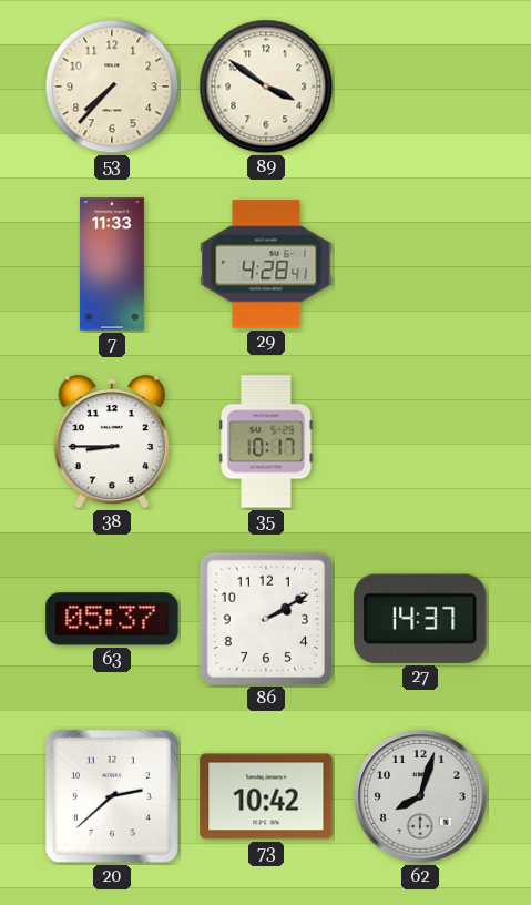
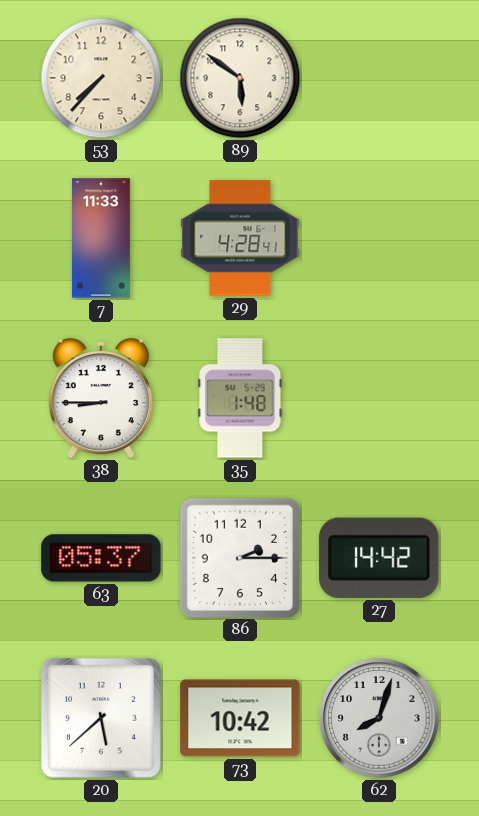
89: 3:51 -> 5:51
35: 10:17 -> 1:48
86: 2:10 -> 2:15
27: 14:37 -> 14:42
20: 2:38 -> 5:38
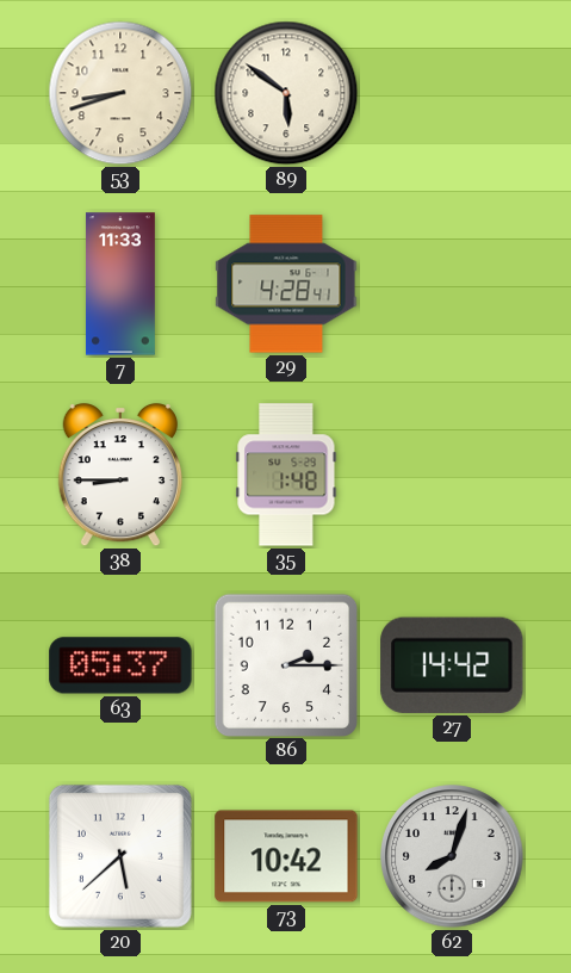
53: 7:37 -> 8:42
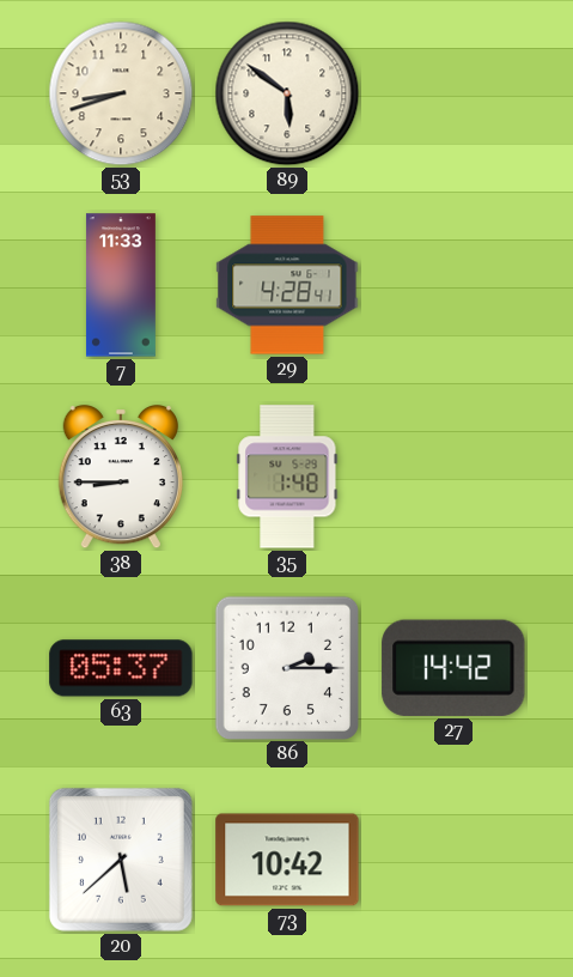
62: 8:03 -> none
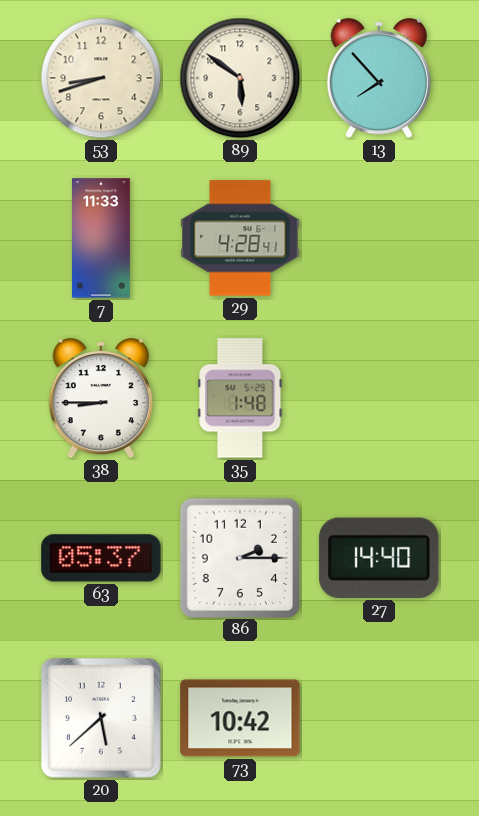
13: none -> 7:53
27: 14:42 -> 14:40
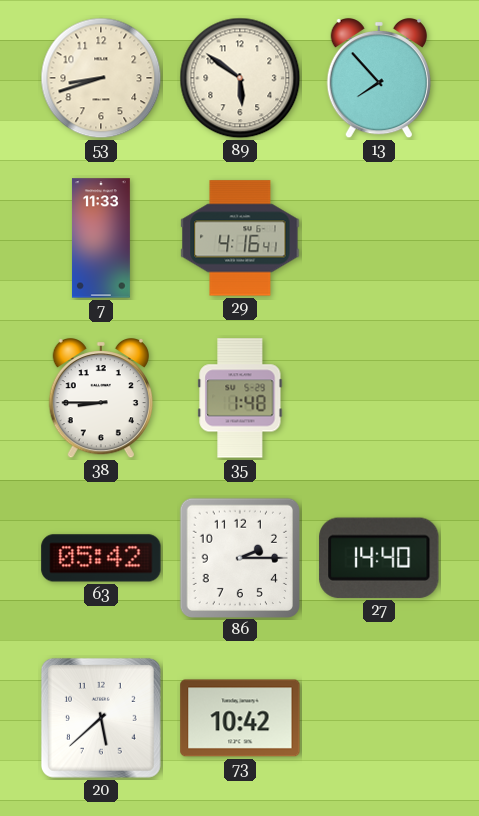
29: 4:28 -> 4:16
63: 05:37 -> 05:42
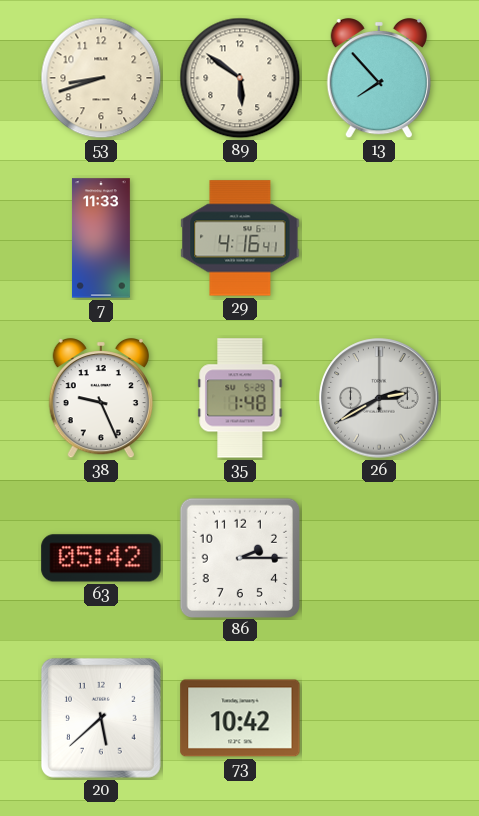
38: 8:45 -> 9:26
26: none -> 2:40
27: 14:40 -> none
